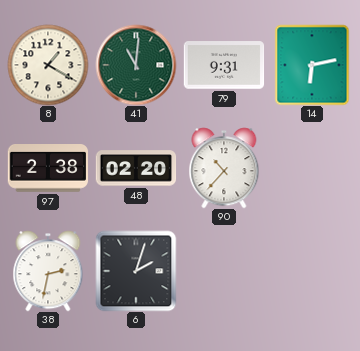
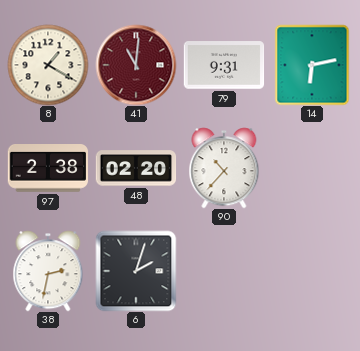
41 dial: green -> burgundy
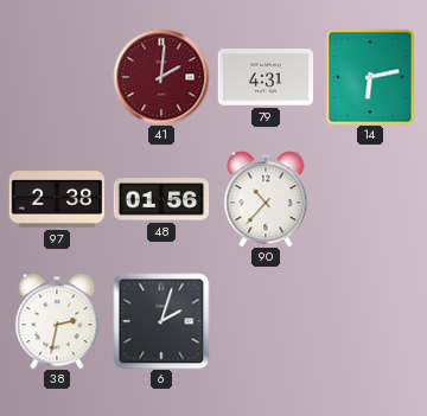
8: 1:20 -> none
41: 11:01 -> 2:01
79: 9:31 -> 4:31
48: 02:20 -> 01:56
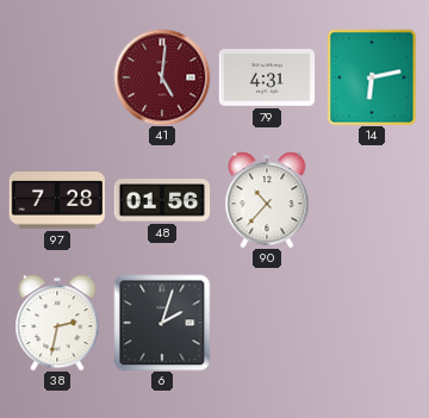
41: 2:01 -> 5:01
97: 2:38 -> 7:28
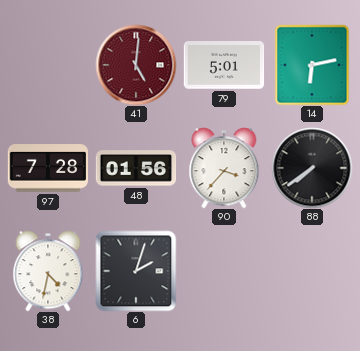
79: 4:31 -> 5:01
90: 10:37 -> 3:37
88: none -> 7:39
38: 2:32 -> 4:32
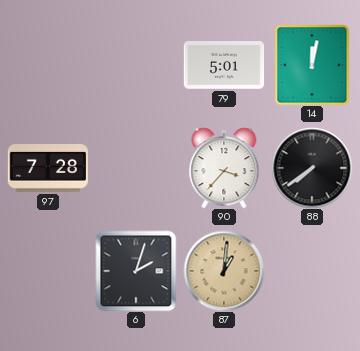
41: 5:01 -> none
14: 6:13 -> 12:02
48: 01:56 -> none
38: 4:32 -> none
87: none -> 1:01
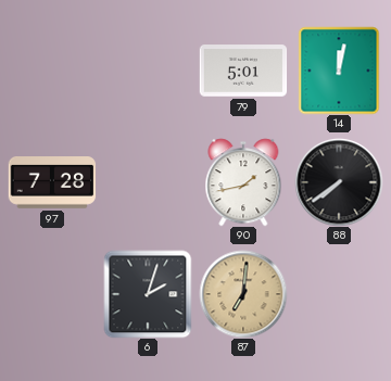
90: 3:37 -> 1:43
87: 1:01 -> 7:01
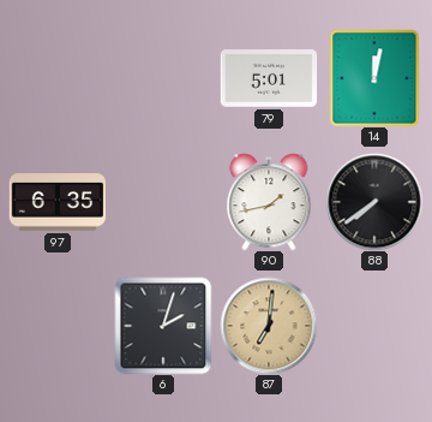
97: 7:28 -> 6:35
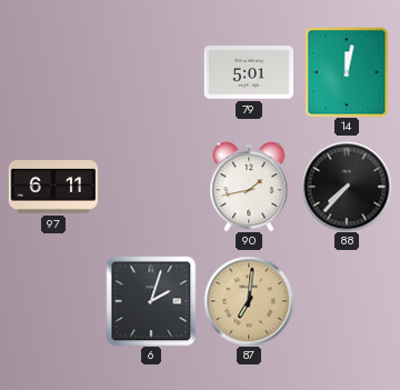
97: 6:35 -> 6:11
88: 7:39 -> 7:37
